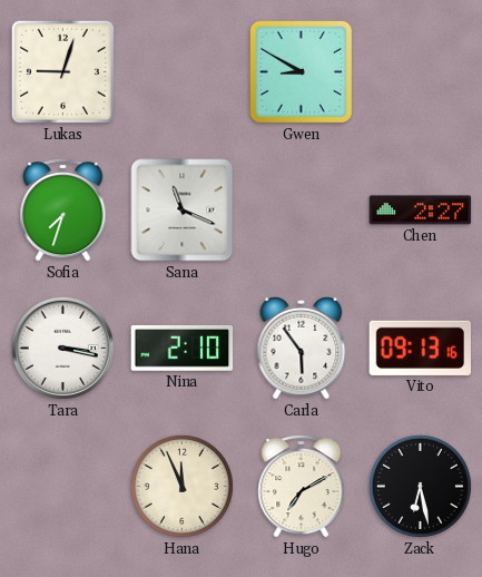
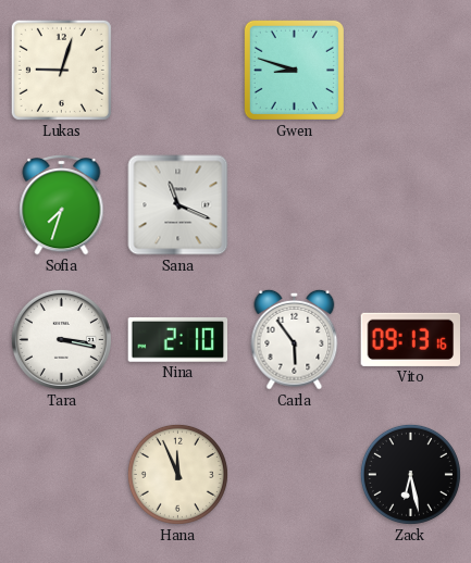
Gwen: 8:50 -> 8:48
Chen: 2:27 -> none
Hugo: 7:10 -> none
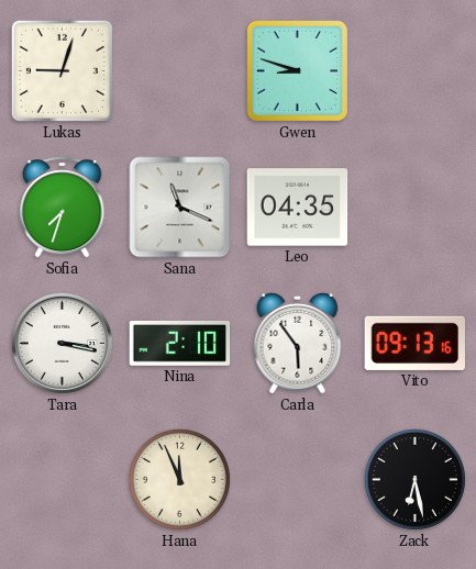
Leo: none -> 04:35
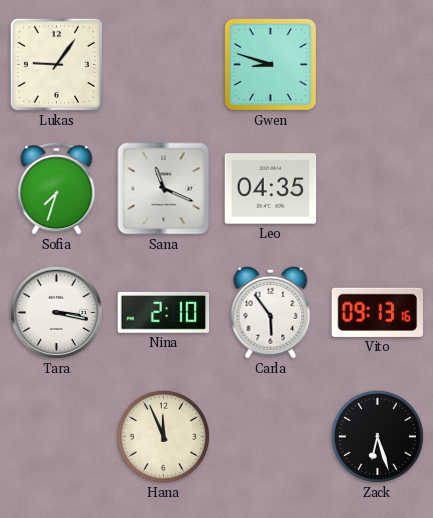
Lukas: 9:03 -> 9:06
Zack: 6:28 -> 6:27
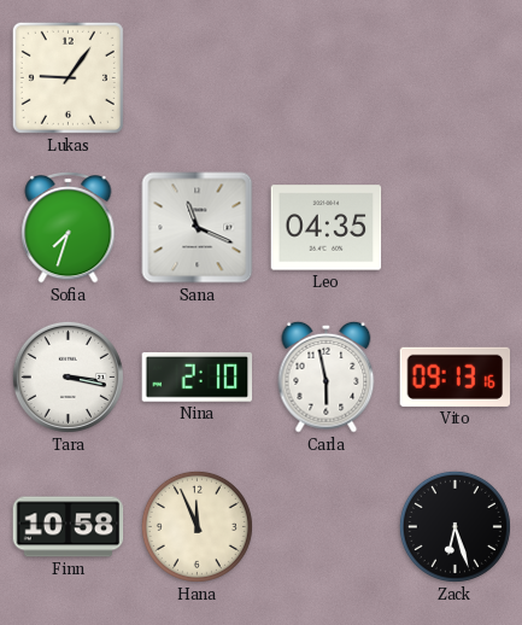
Gwen: 8:48 -> none
Carla: 5:54 -> 5:58
Finn: none -> 10:58
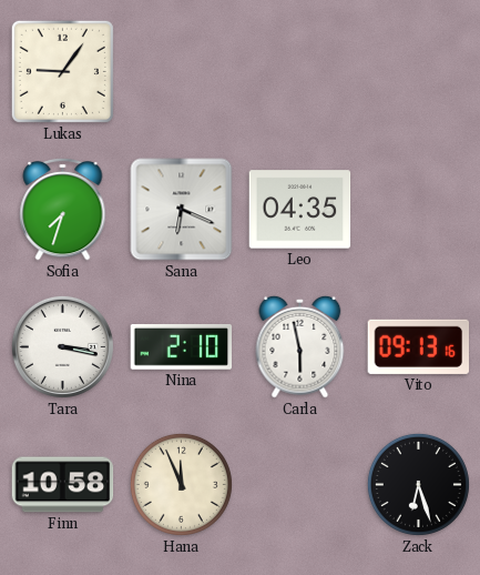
Sana: 11:19 -> 6:19
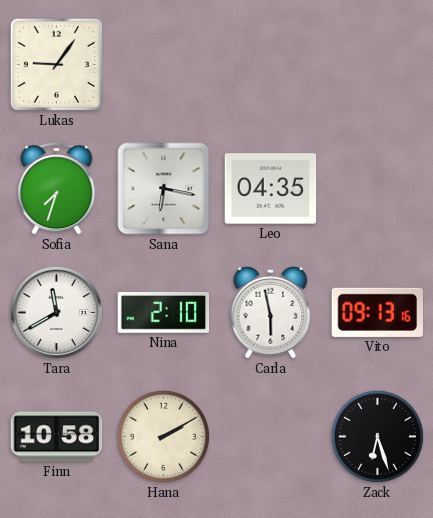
Sana: 6:19 -> 6:17
Tara: 3:17 -> 11:40
Hana: 11:56 -> 2:10
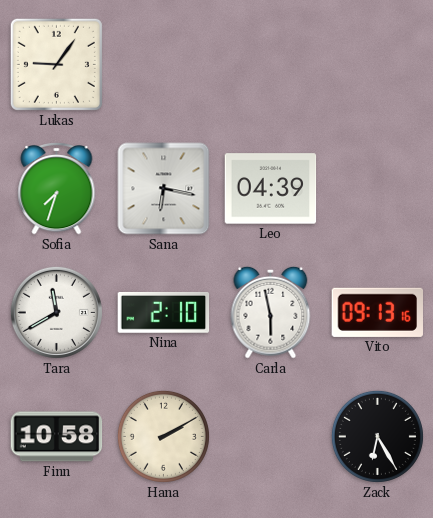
Leo: 04:35 -> 04:39
Zack: 6:27 -> 6:25
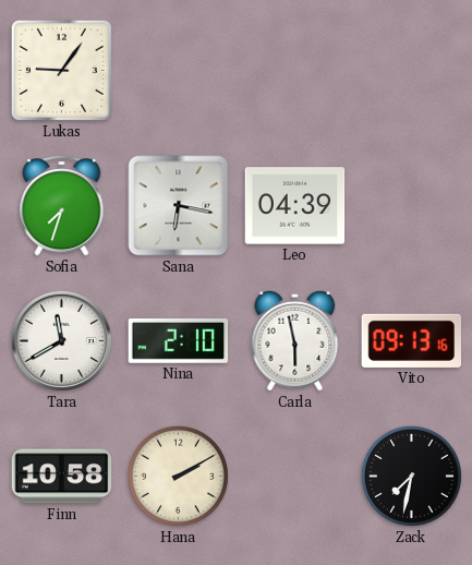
Zack: 6:25 -> 7:32
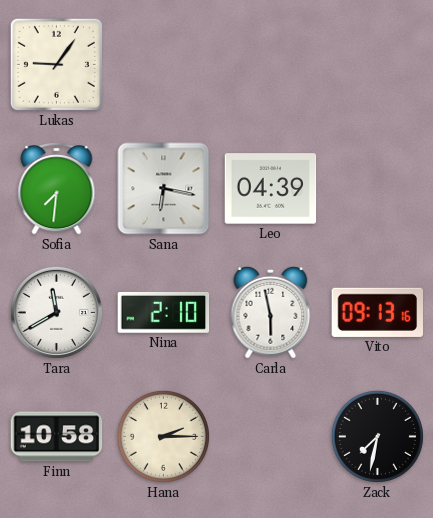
Sofia: 7:33 -> 7:31
Hana: 2:10 -> 2:15
